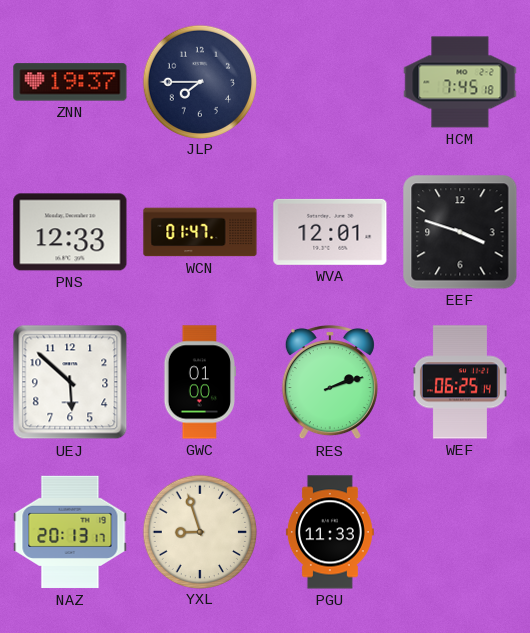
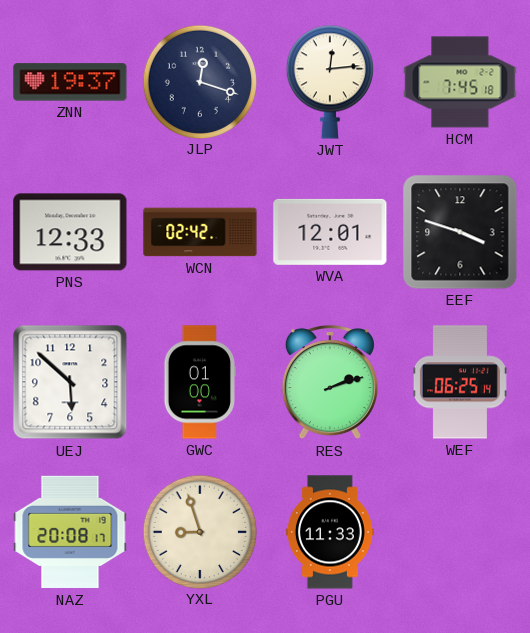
JLP: 7:45 -> 12:18
JWT: none -> 12:14
WCN: 01:47 -> 02:42
NAZ: 20:13 -> 20:08
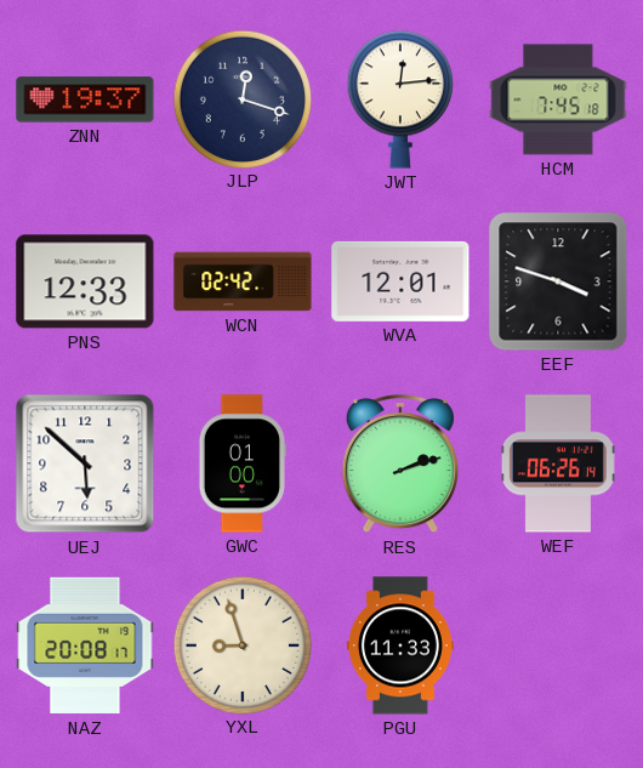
WEF: 06:25 -> 06:26
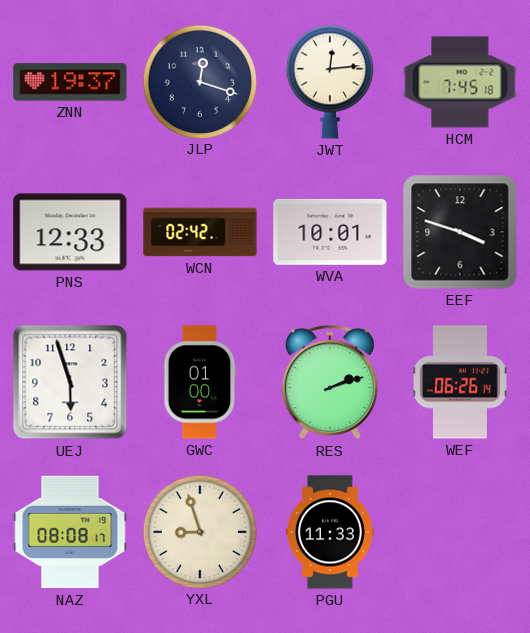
WVA: 12:01 -> 10:01
UEJ: 5:52 -> 5:57
NAZ: 20:08 -> 08:08
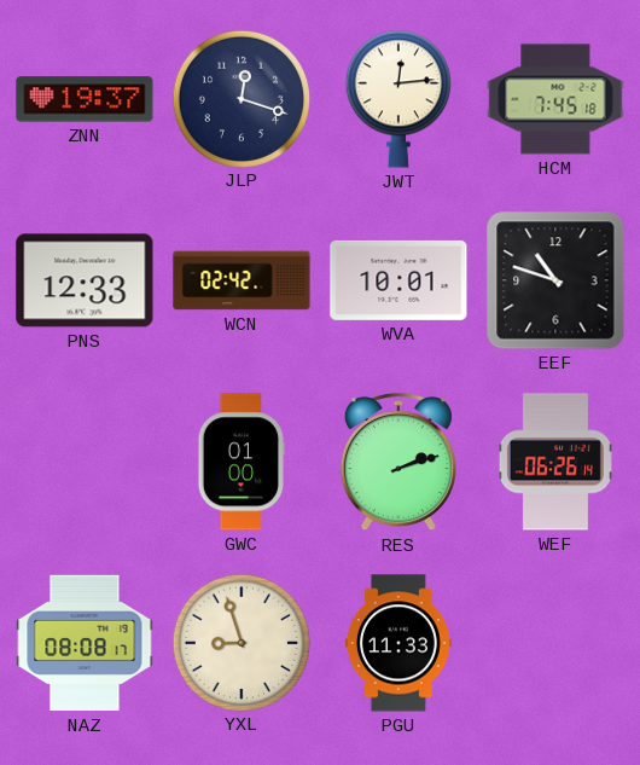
EEF: 3:48 -> 10:48
UEJ: 5:57 -> none
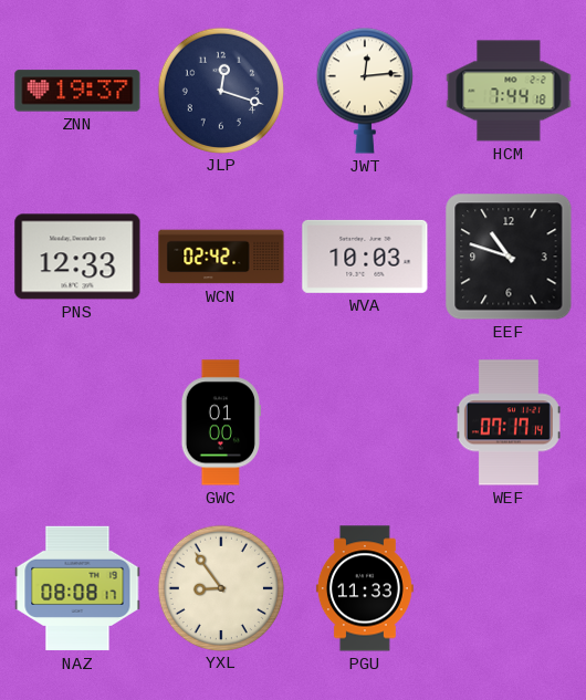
HCM: 7:45 -> 7:44
WVA: 10:01 -> 10:03
RES: 2:12 -> none
WEF: 06:26 -> 07:17
YXL: 8:57 -> 8:54
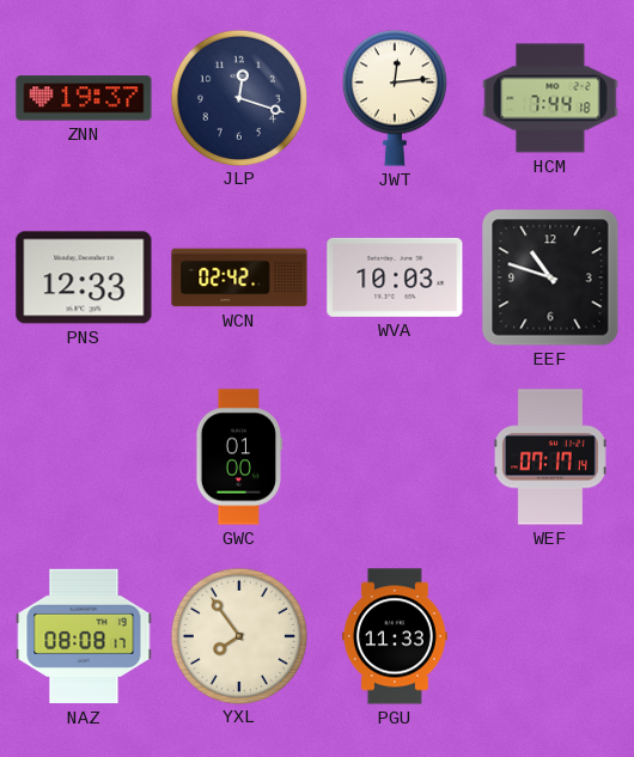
YXL: 8:54 -> 7:54
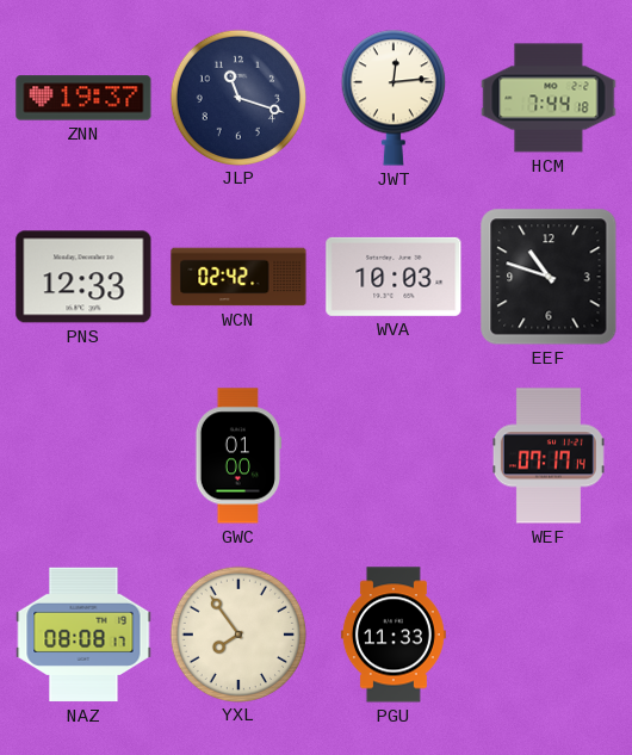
JLP: 12:18 -> 11:18
